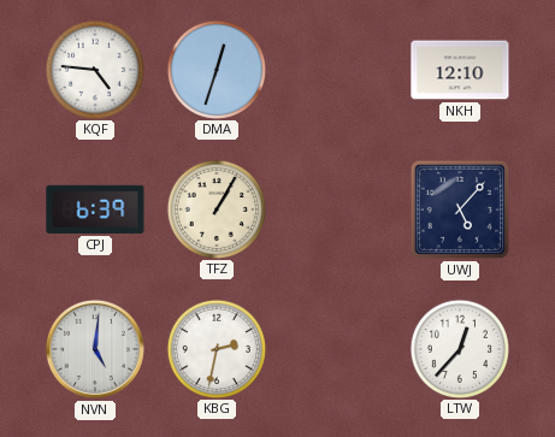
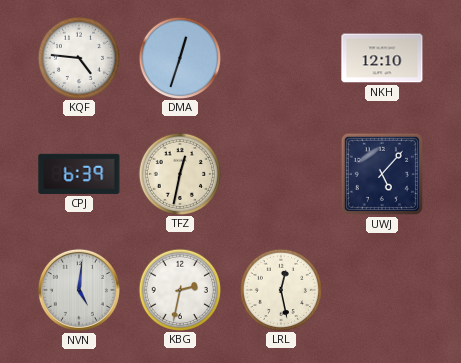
TFZ: 1:05 -> 12:32
LRL: none -> 12:28
LTW: 12:37 -> none
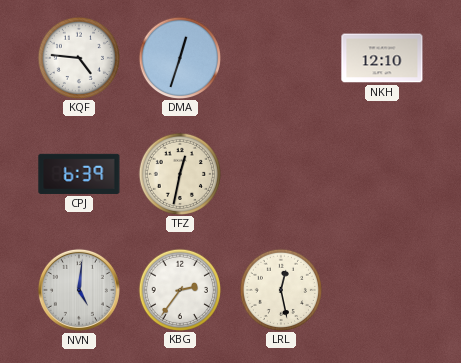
UWJ: 5:07 -> none
KBG: 2:32 -> 2:36
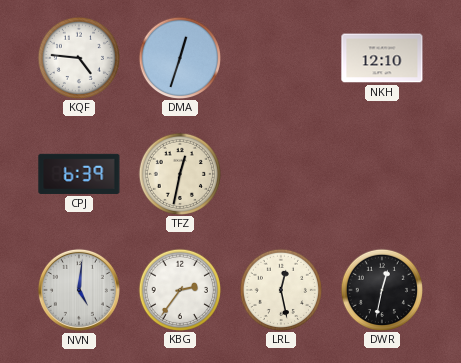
DWR: none -> 12:32
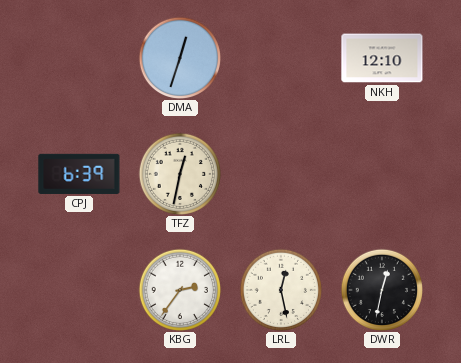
KQF: 4:46 -> none
NVN: 5:01 -> none
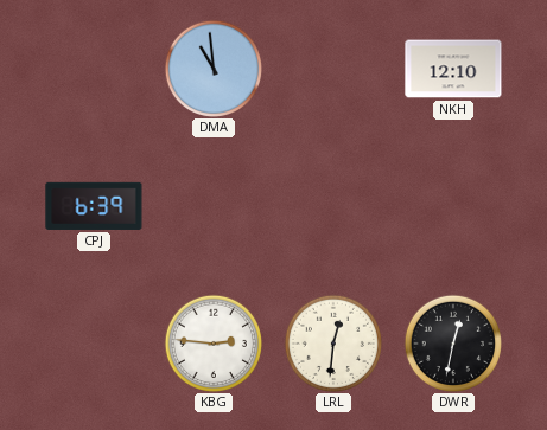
DMA: 12:33 -> 10:59
TFZ: 12:32 -> none
KBG: 2:36 -> 2:46
LRL: 12:28 -> 12:31
